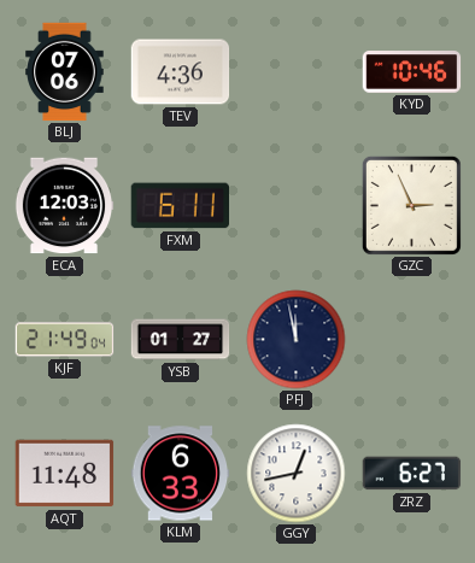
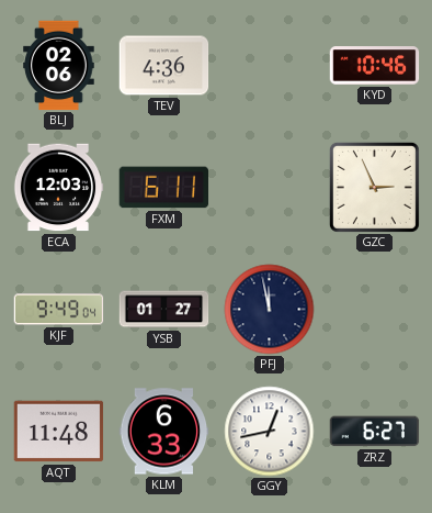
BLJ: 07:06 -> 02:06
KJF: 21:49 -> 9:49
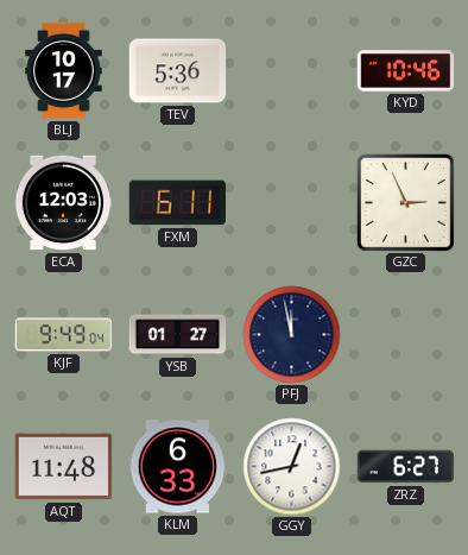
BLJ: 02:06 -> 10:17
TEV: 4:36 -> 5:36
